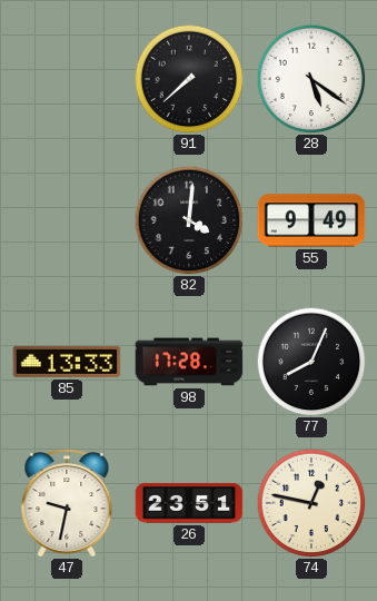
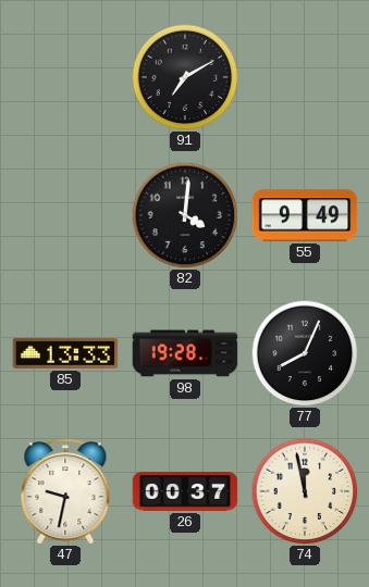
91: 7:38 -> 7:10
28: 5:21 -> none
98: 17:28 -> 19:28
26: 23:51 -> 00:37
74: 12:47 -> 11:58
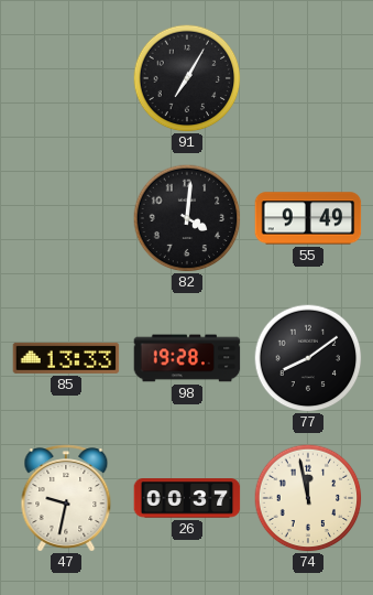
91: 7:10 -> 7:05
77: 8:04 -> 8:09
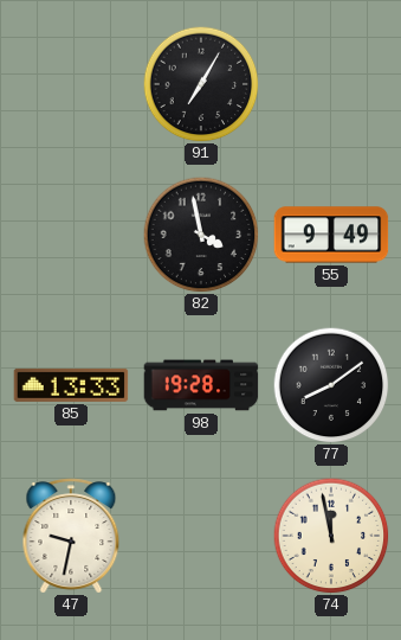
82: 4:01 -> 3:58
26: 00:37 -> none
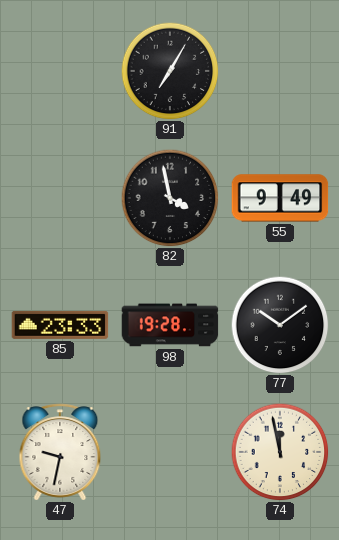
85: 13:33 -> 23:33
77: 8:09 -> 10:09
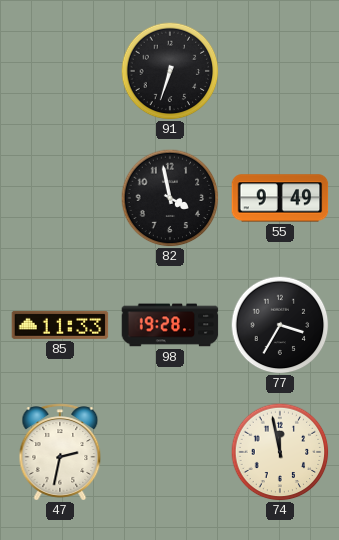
91: 7:05 -> 6:33
85: 23:33 -> 11:33
77: 10:09 -> 3:35
47: 9:32 -> 2:32
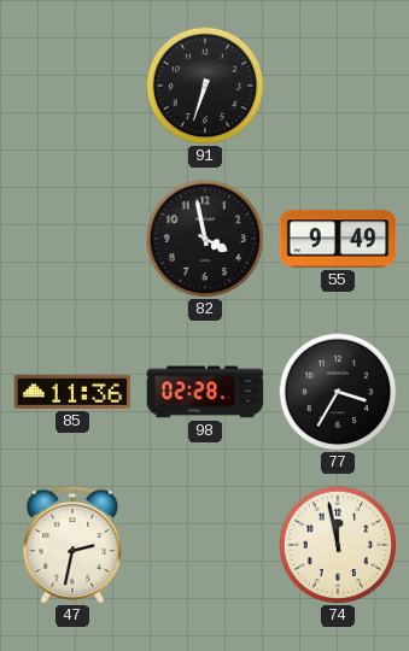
85: 11:33 -> 11:36
98: 19:28 -> 02:28
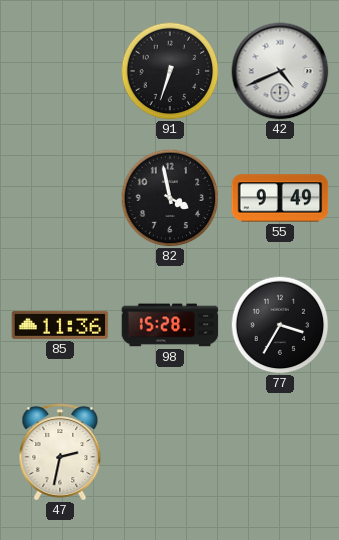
42: none -> 4:41
98: 02:28 -> 15:28
74: 11:58 -> none
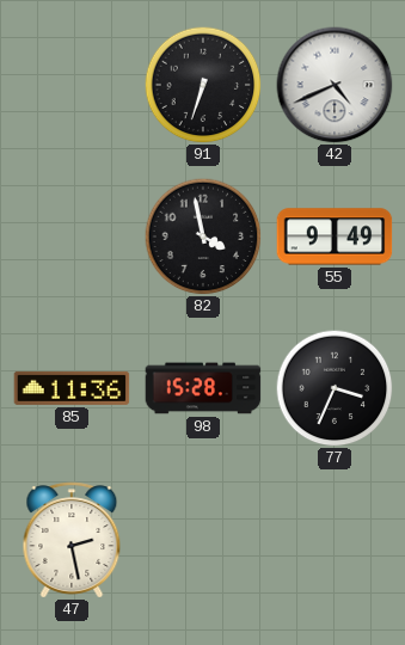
77: 3:35 -> 3:34
47: 2:32 -> 2:28
